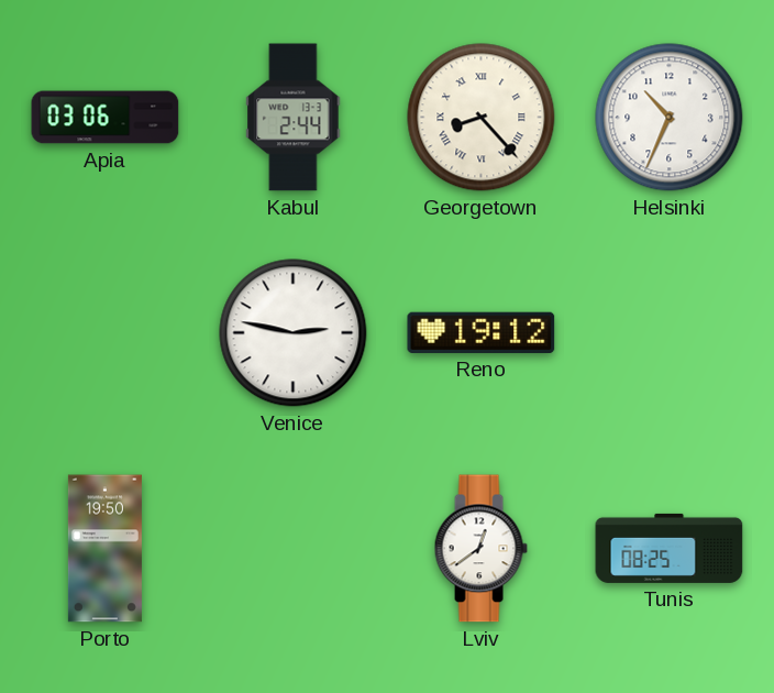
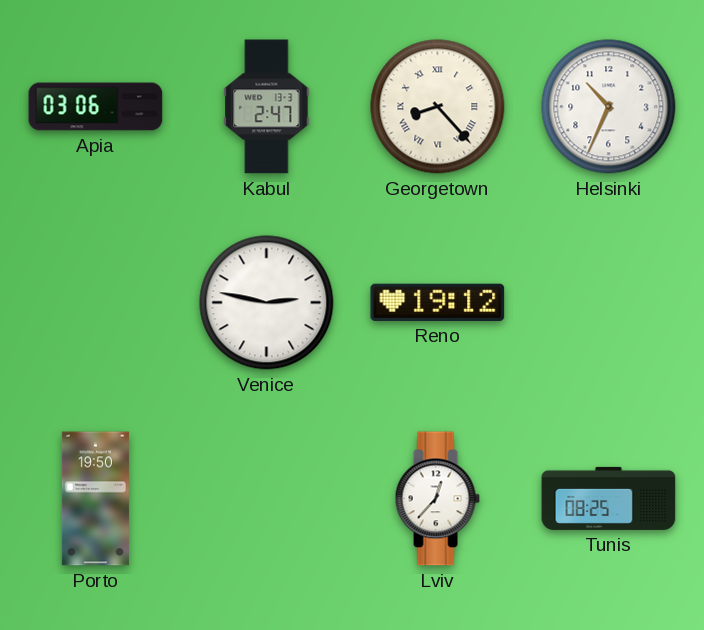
Kabul: 2:44 -> 2:47
Lviv: 12:39 -> 12:37
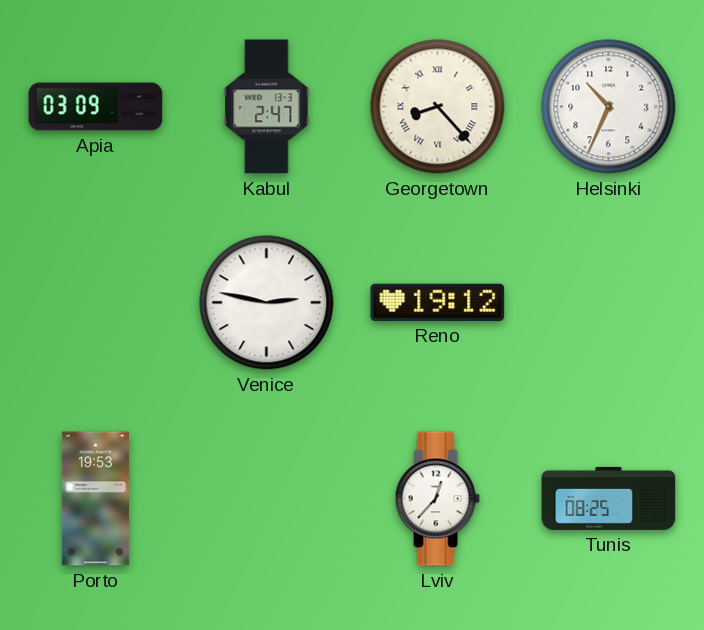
Apia: 03:06 -> 03:09
Porto: 19:50 -> 19:53
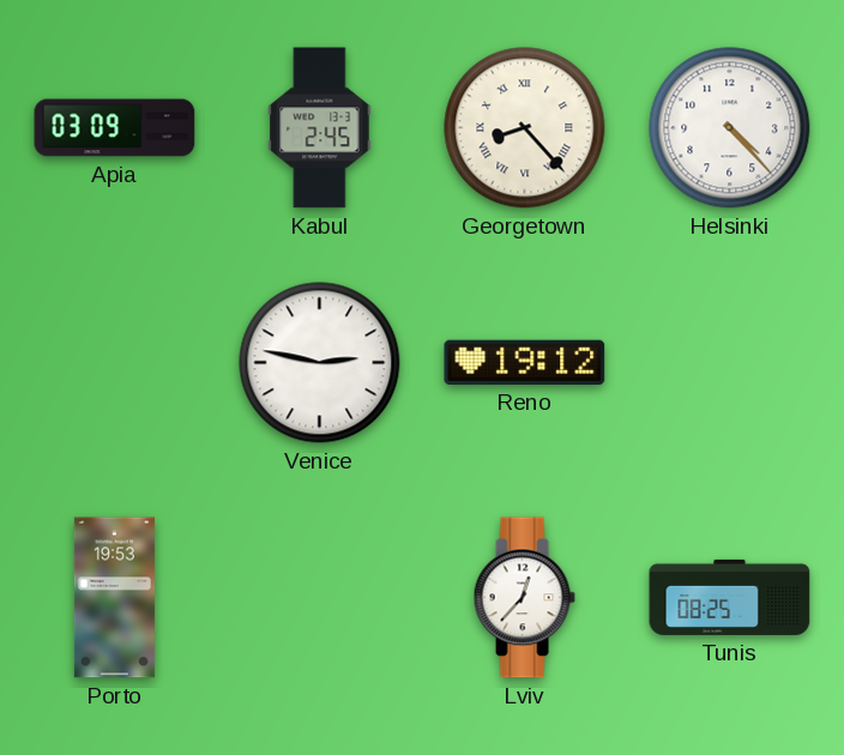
Kabul: 2:47 -> 2:45
Helsinki: 10:34 -> 4:23
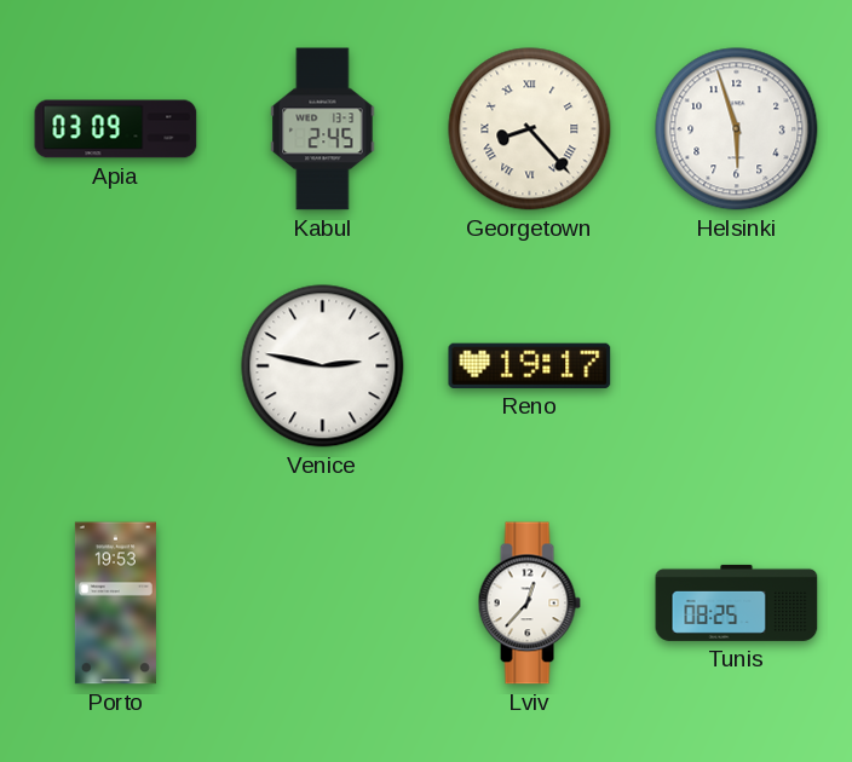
Helsinki: 4:23 -> 5:57
Reno: 19:12 -> 19:17
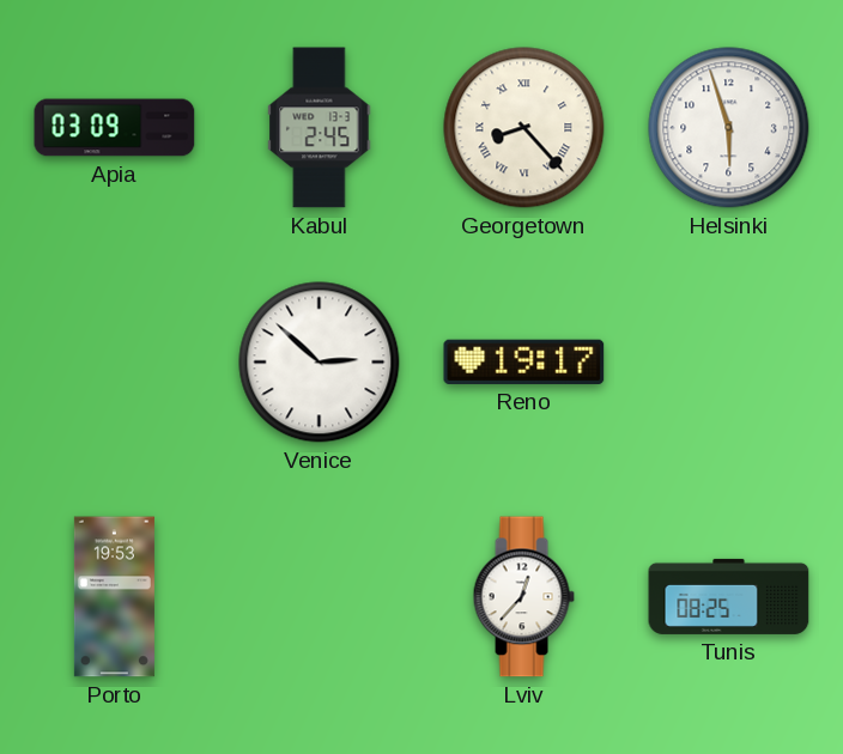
Venice: 2:47 -> 2:52
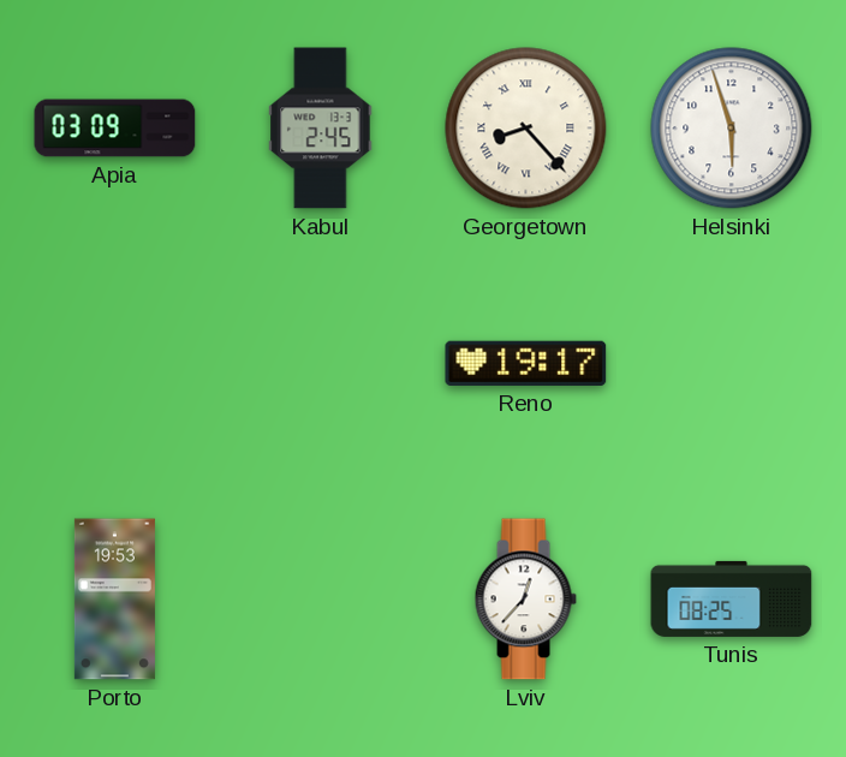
Venice: 2:52 -> none
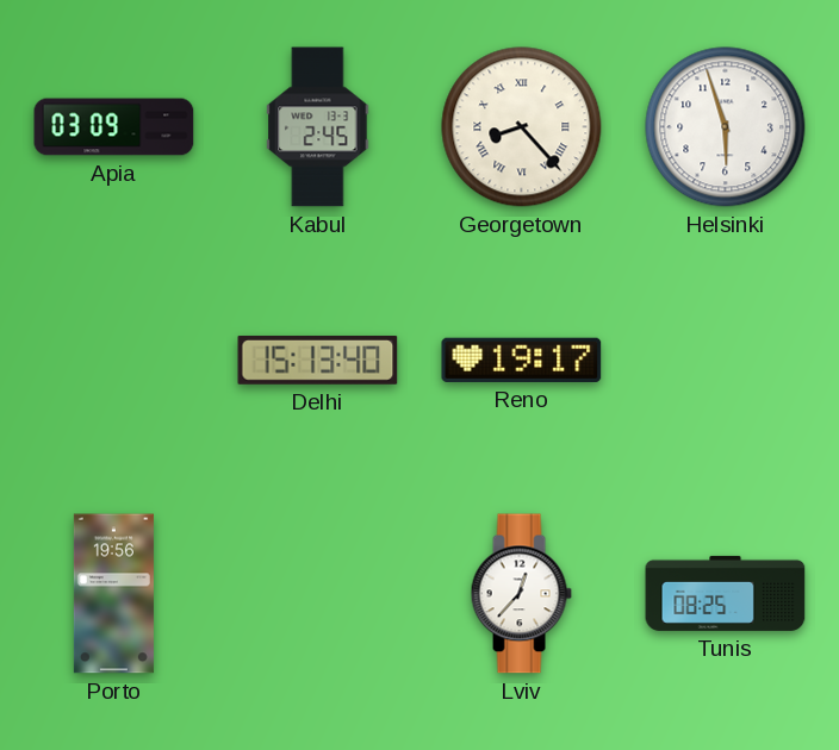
Delhi: none -> 15:13
Porto: 19:53 -> 19:56
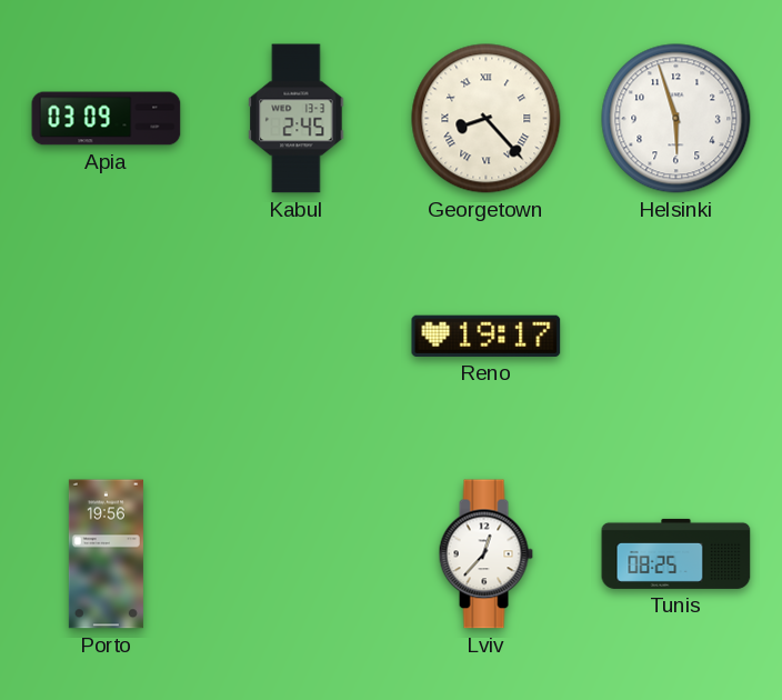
Delhi: 15:13 -> none
